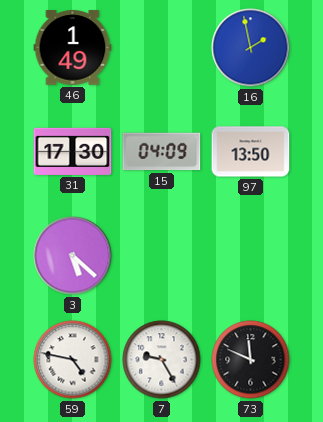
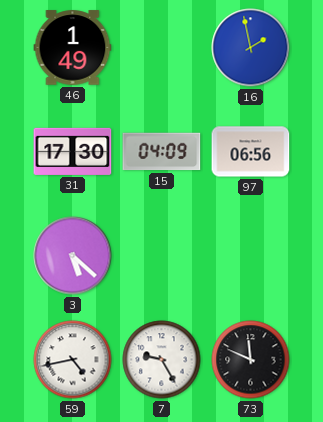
97: 13:50 -> 06:56
59: 4:47 -> 4:43
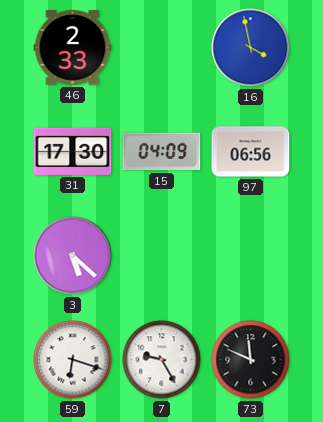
46: 1:49 -> 2:33
16: 1:58 -> 3:58
59: 4:43 -> 6:18
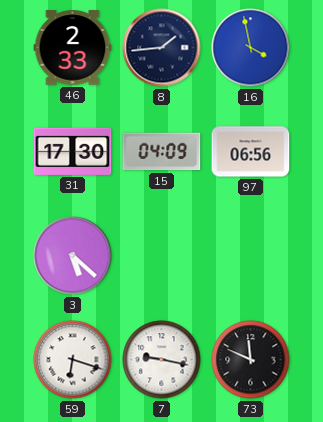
8: none -> 1:44
7: 9:25 -> 9:17
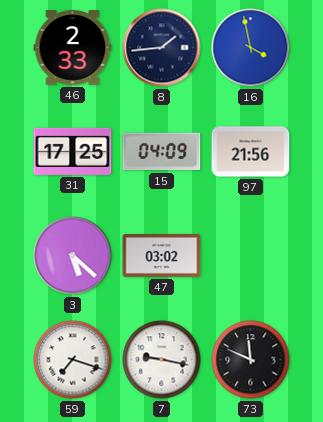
31: 17:30 -> 17:25
97: 06:56 -> 21:56
47: none -> 03:02
59: 6:18 -> 7:18
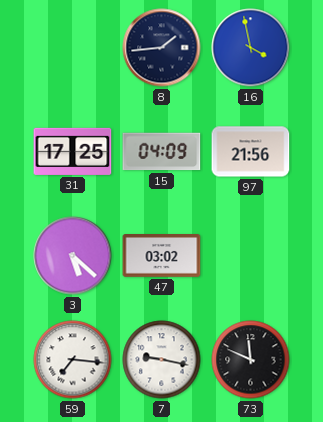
46: 2:33 -> none
59: 7:18 -> 7:16
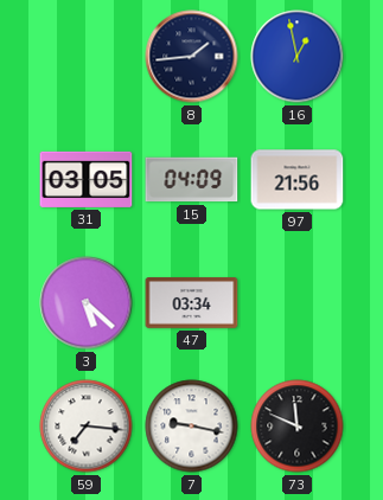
16: 3:58 -> 12:58
31: 17:25 -> 03:05
47: 03:02 -> 03:34
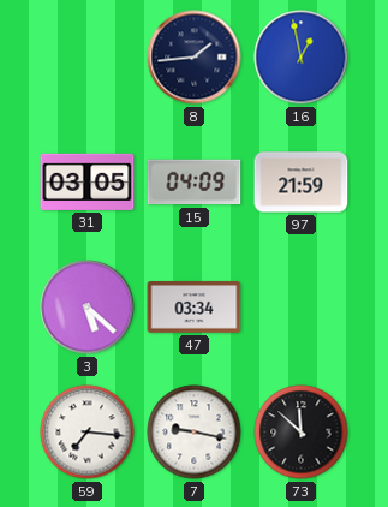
97: 21:56 -> 21:59
73: 11:49 -> 11:52
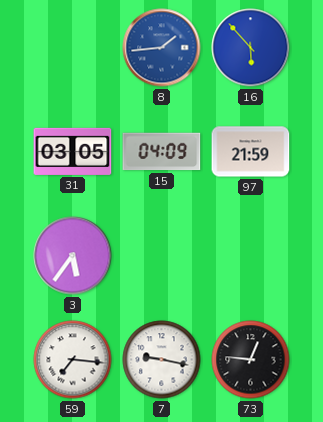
8 dial: navy -> blue
16: 12:58 -> 5:53
3: 5:22 -> 5:36
47: 03:34 -> none
73: 11:52 -> 12:46
